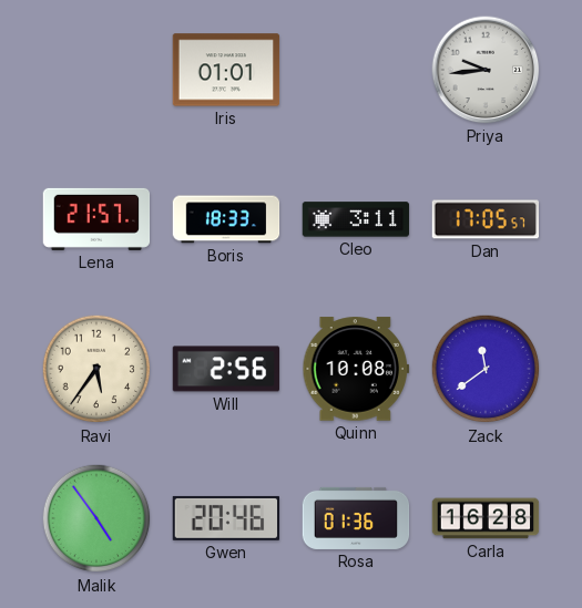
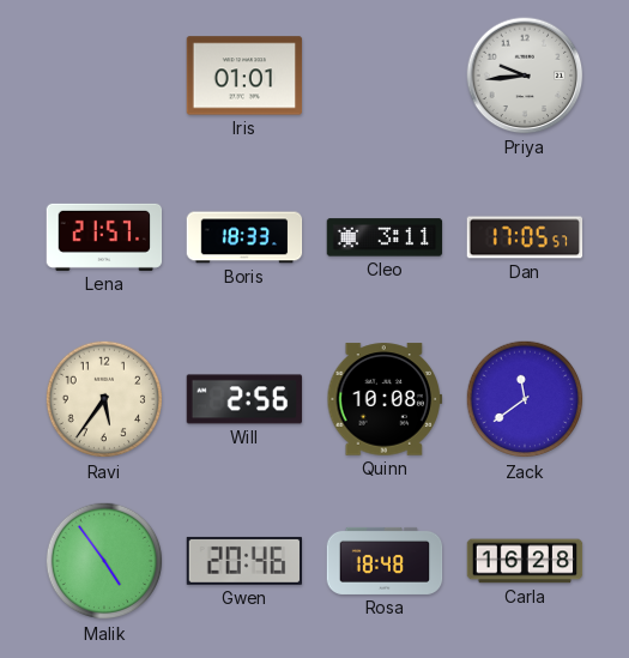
Rosa: 01:36 -> 18:48
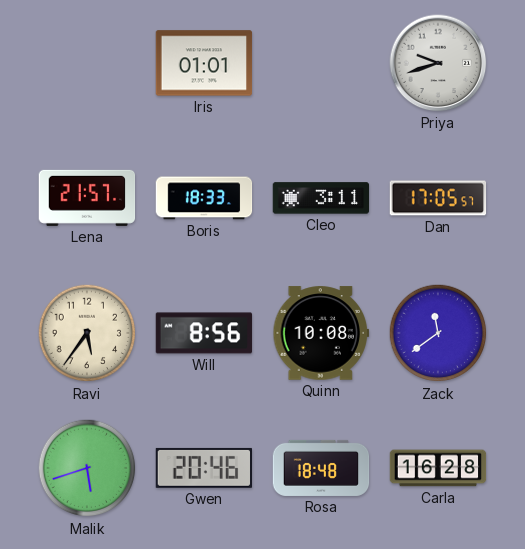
Priya: 9:44 -> 9:42
Will: 2:56 -> 8:56
Malik: 4:54 -> 5:42
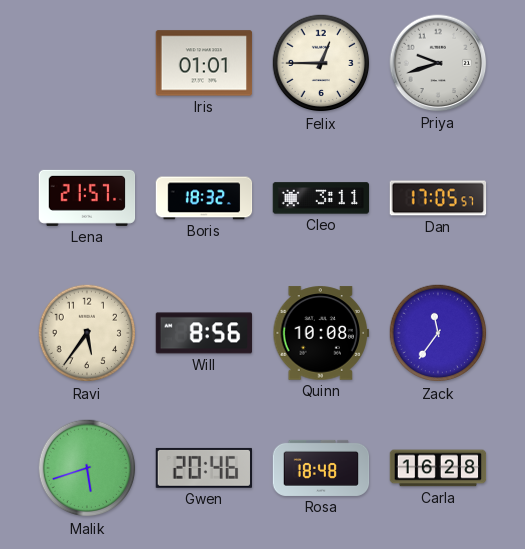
Felix: none -> 12:45
Boris: 18:33 -> 18:32
Zack: 11:39 -> 11:36
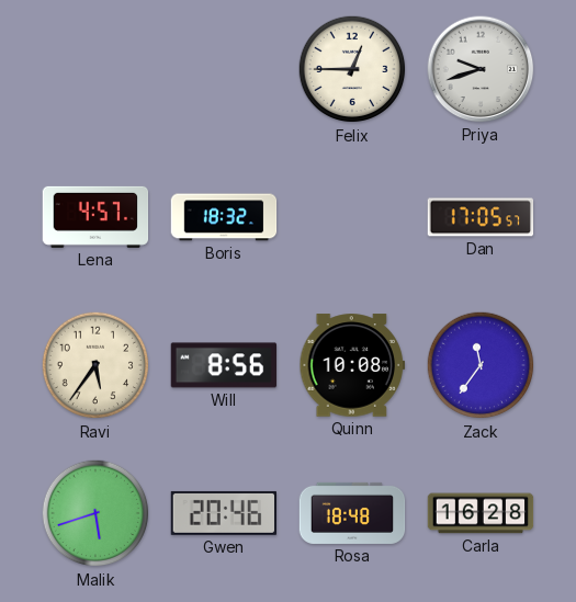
Iris: 01:01 -> none
Lena: 21:57 -> 4:57
Cleo: 3:11 -> none
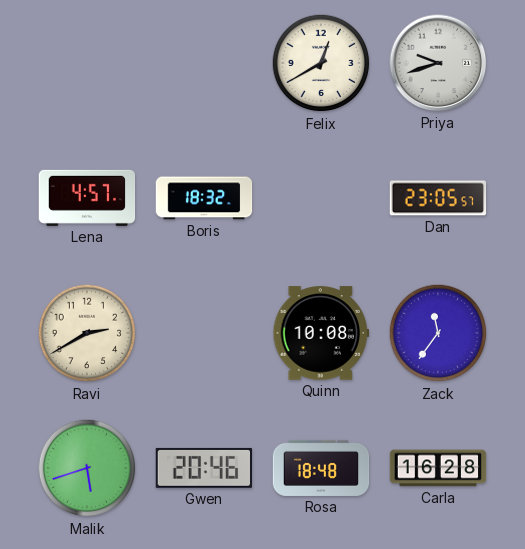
Felix: 12:45 -> 12:40
Dan: 17:05 -> 23:05
Ravi: 5:36 -> 2:40
Will: 8:56 -> none
